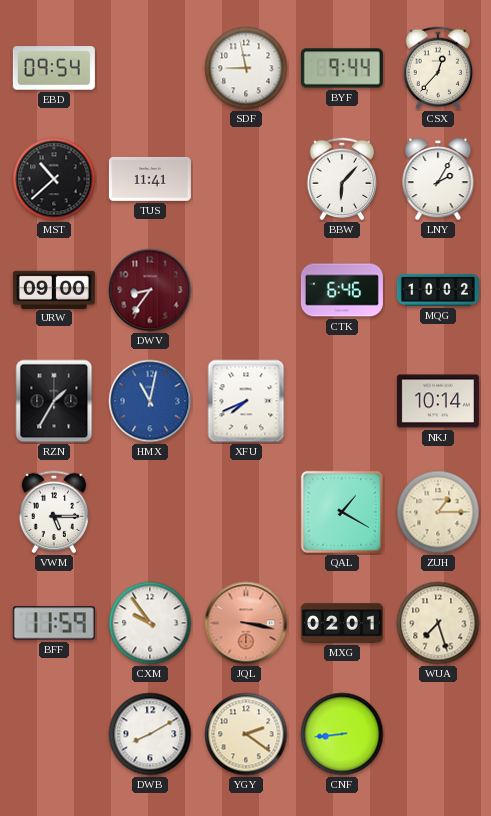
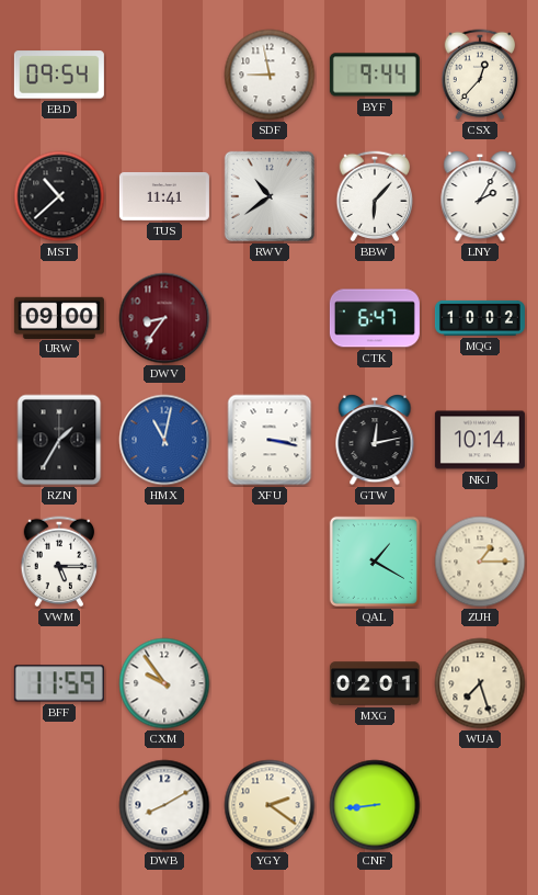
RWV: none -> 10:39
CTK: 6:46 -> 6:47
XFU: 7:41 -> 3:17
GTW: none -> 12:13
JQL: 3:17 -> none
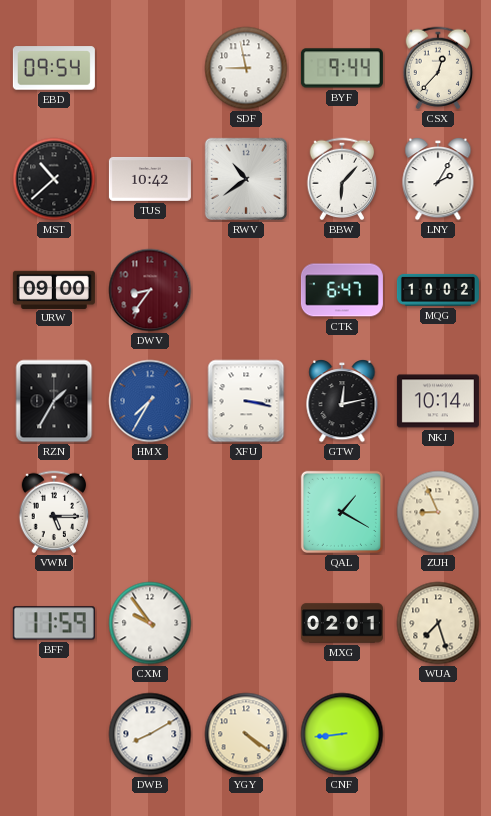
TUS: 11:41 -> 10:42
HMX: 11:02 -> 7:35
ZUH: 1:15 -> 8:56
YGY: 2:21 -> 4:21
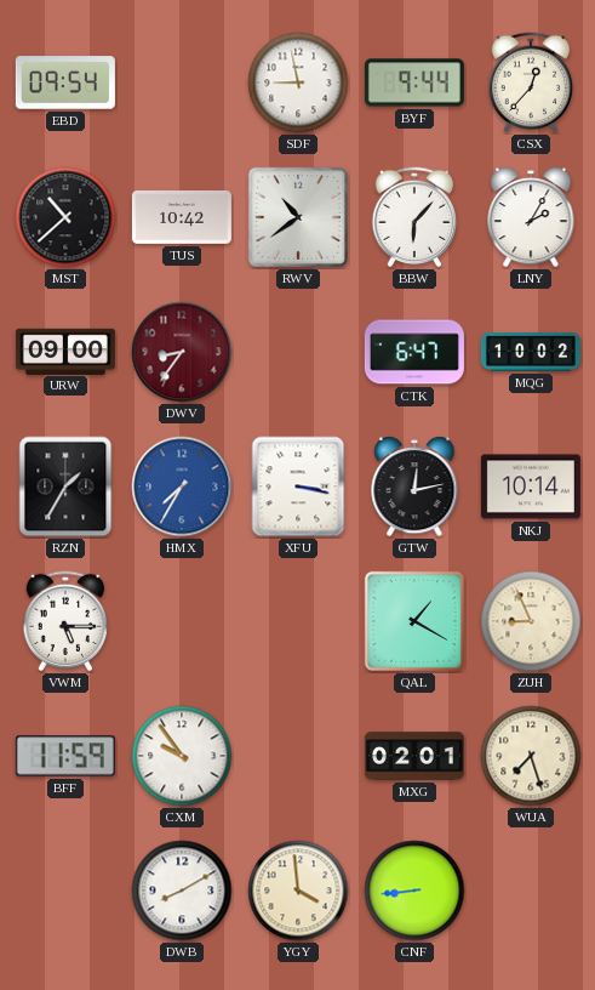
YGY: 4:21 -> 3:59
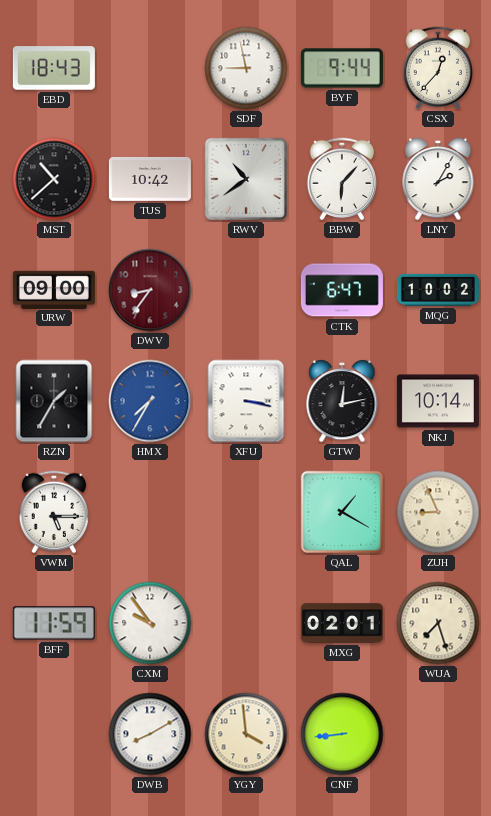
EBD: 09:54 -> 18:43
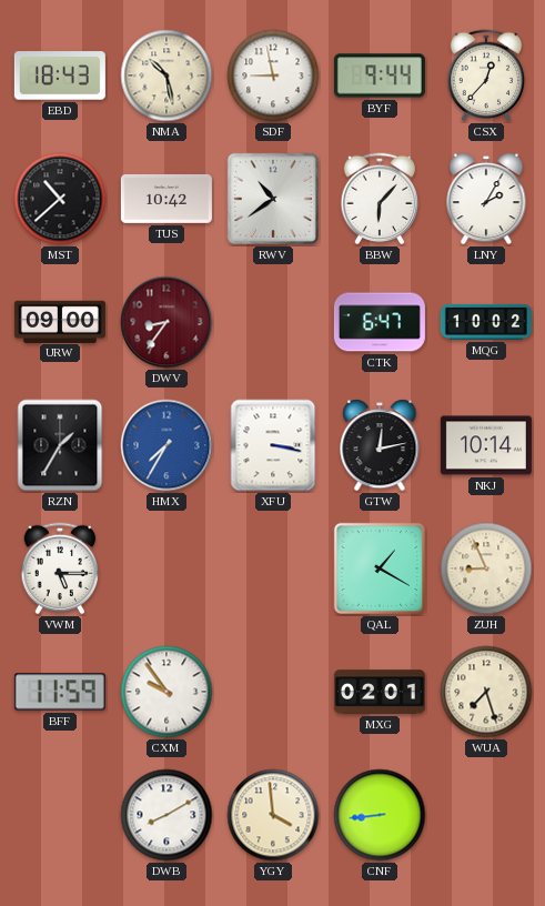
NMA: none -> 10:28
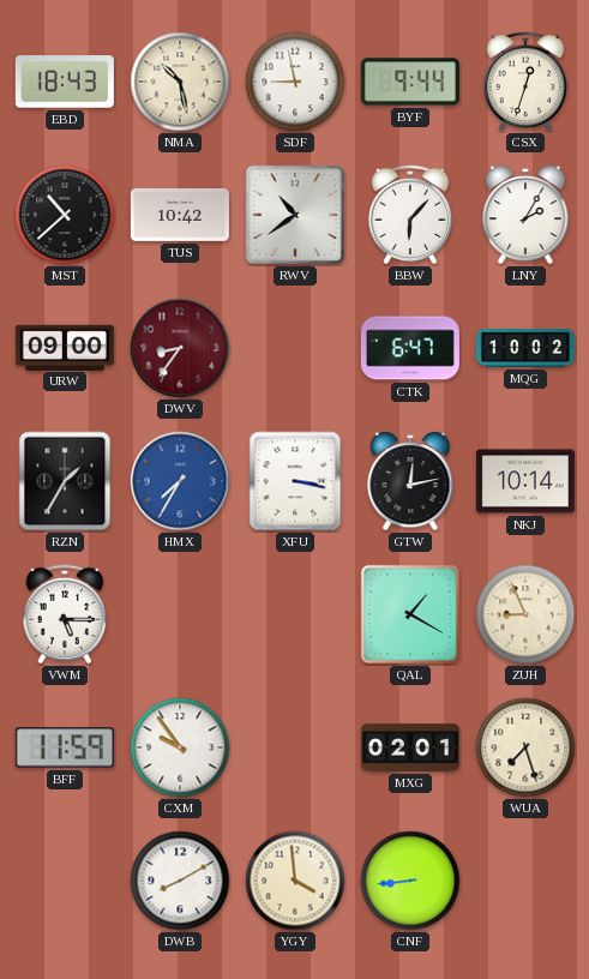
CSX: 12:37 -> 12:33
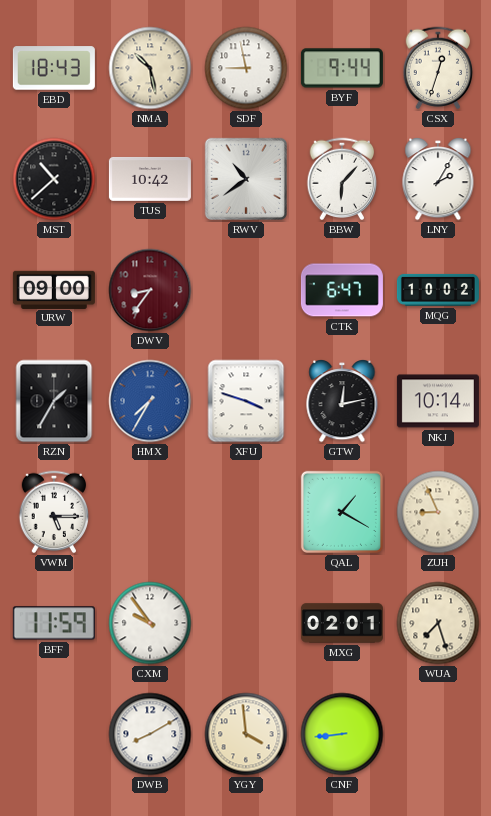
XFU: 3:17 -> 3:48
